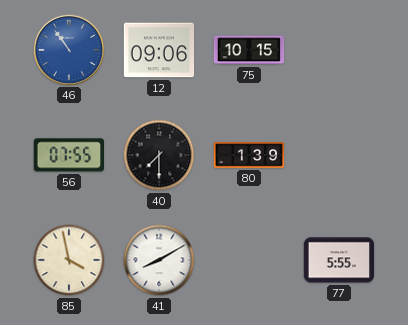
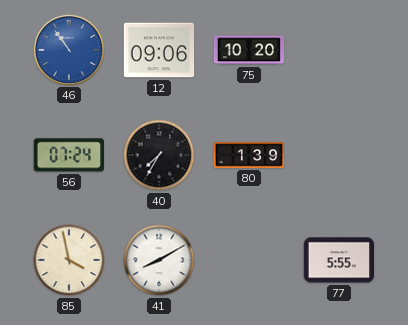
75: 10:15 -> 10:20
56: 07:55 -> 07:24
40: 7:30 -> 7:35
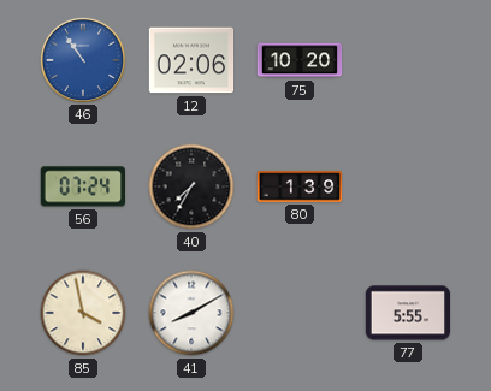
12: 09:06 -> 02:06
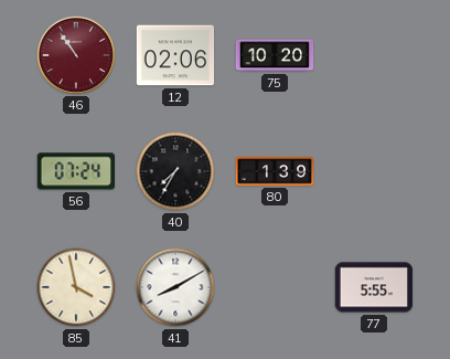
46 dial: blue -> burgundy
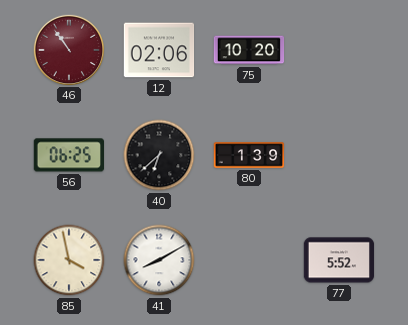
56: 07:24 -> 06:25
40: 7:35 -> 6:38
77: 5:55 -> 5:52
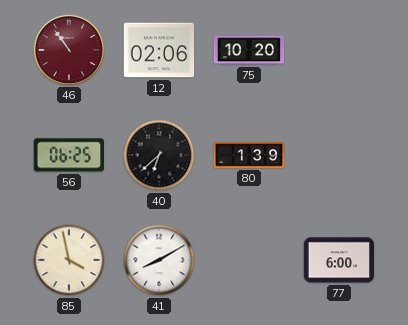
77: 5:52 -> 6:00
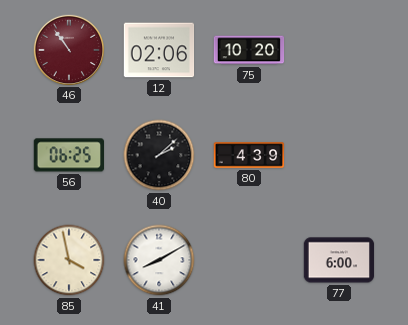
40: 6:38 -> 2:08
80: 1:39 -> 4:39
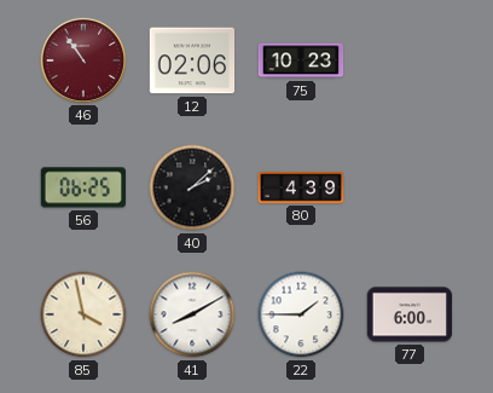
75: 10:20 -> 10:23
22: none -> 1:45
